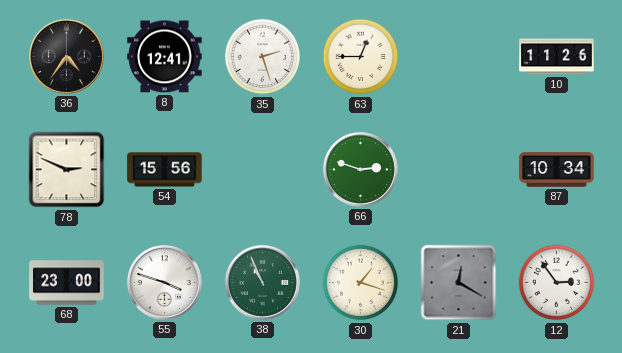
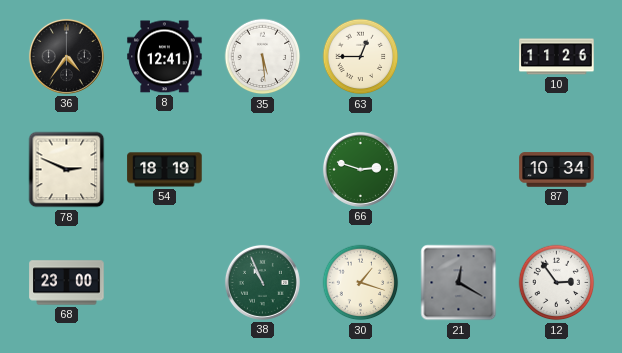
35: 2:27 -> 5:29
54: 15:56 -> 18:19
55: 3:48 -> none
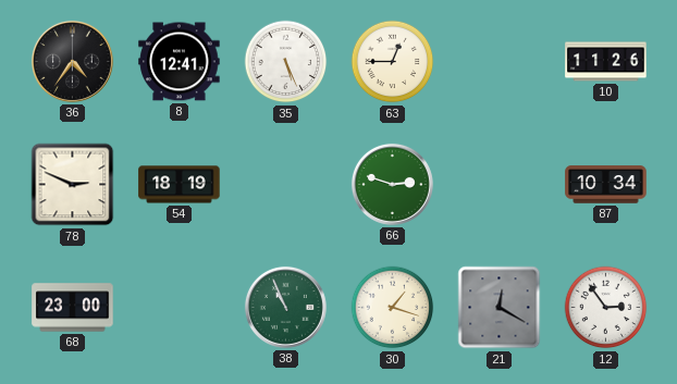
35: 5:29 -> 5:26
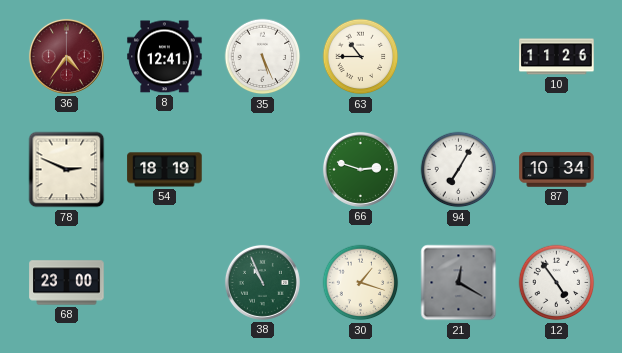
36 dial: black -> burgundy
63: 12:45 -> 10:45
94: none -> 7:05
12: 2:54 -> 4:54
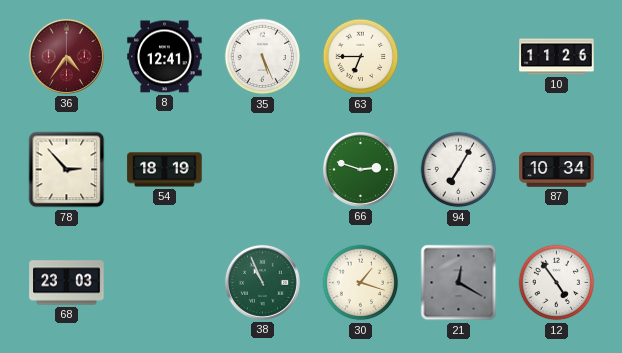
63: 10:45 -> 6:45
78: 2:49 -> 2:53
68: 23:00 -> 23:03
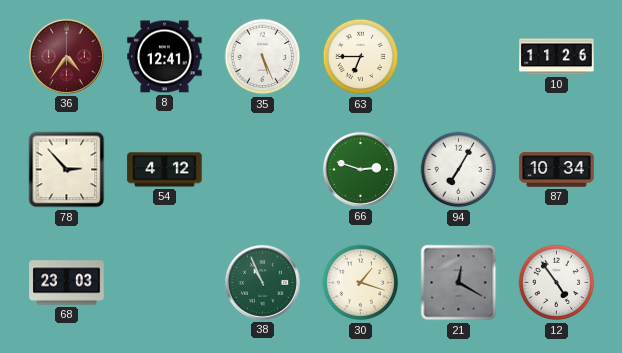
54: 18:19 -> 4:12
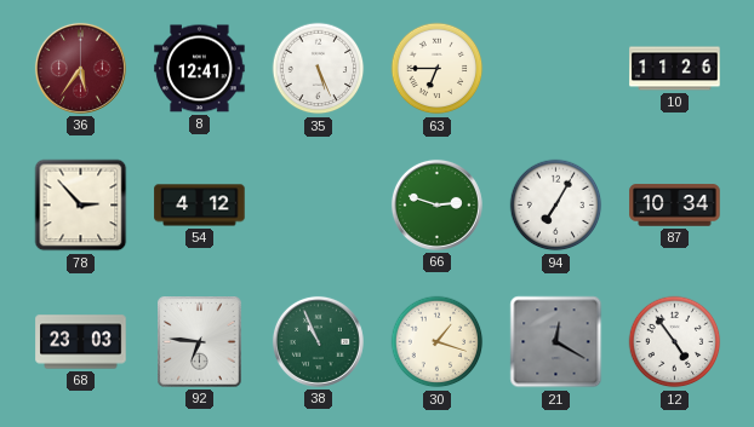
36: 4:36 -> 5:36
92: none -> 6:46
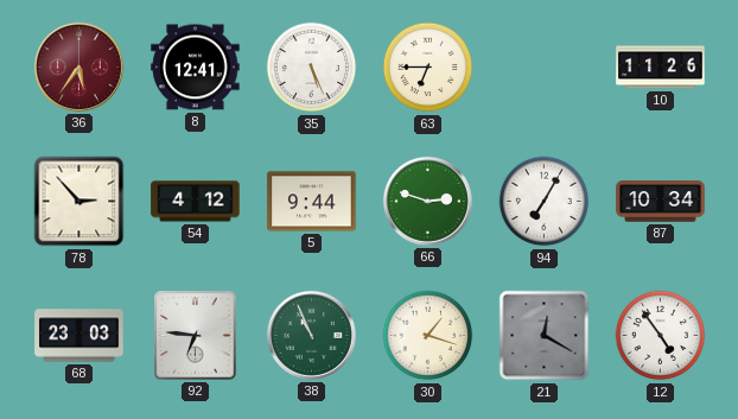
5: none -> 9:44
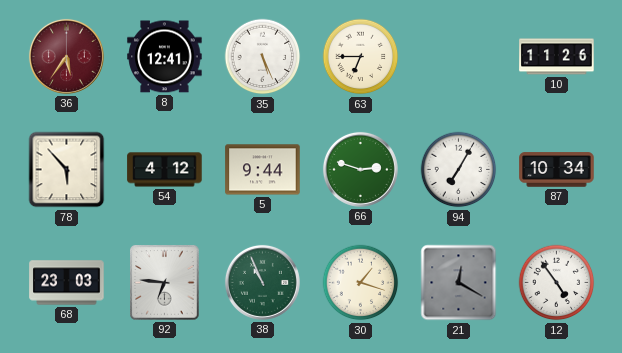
78: 2:53 -> 5:53
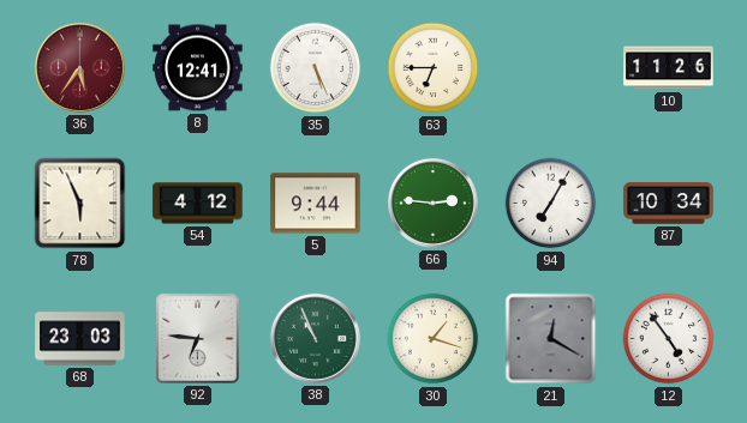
78: 5:53 -> 5:56
66: 2:48 -> 2:46
